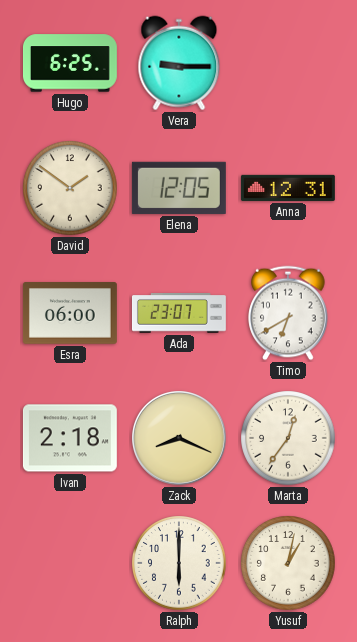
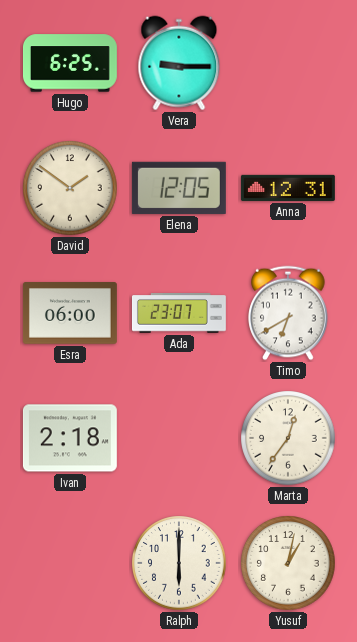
Zack: 8:19 -> none
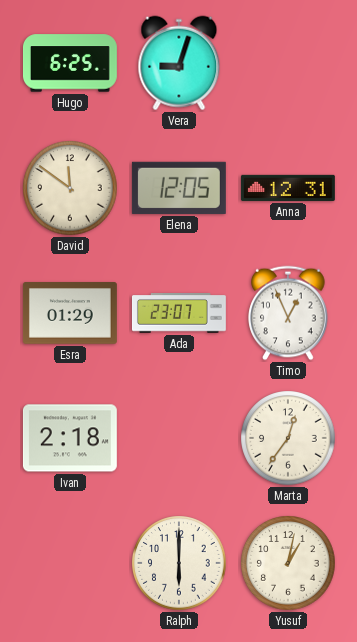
Vera: 9:15 -> 9:03
David: 1:51 -> 11:51
Esra: 06:00 -> 01:29
Timo: 6:40 -> 12:56
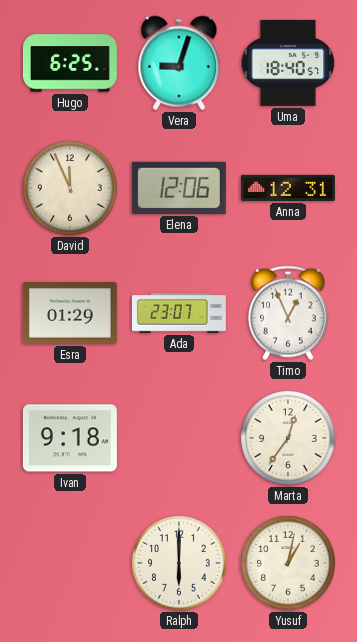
Uma: none -> 18:40
David: 11:51 -> 11:56
Elena: 12:05 -> 12:06
Ivan: 2:18 -> 9:18
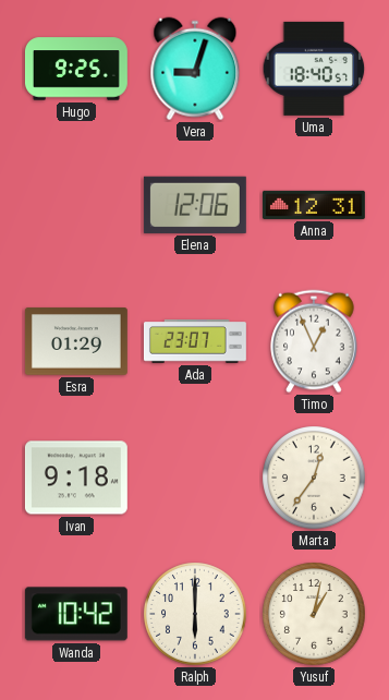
Hugo: 6:25 -> 9:25
David: 11:56 -> none
Wanda: none -> 10:42
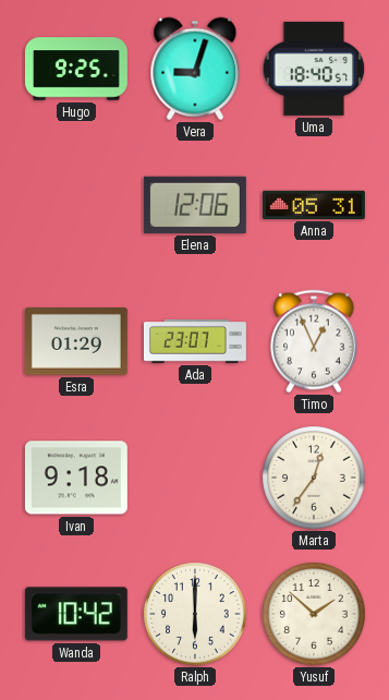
Anna: 12:31 -> 05:31
Yusuf: 1:02 -> 1:52
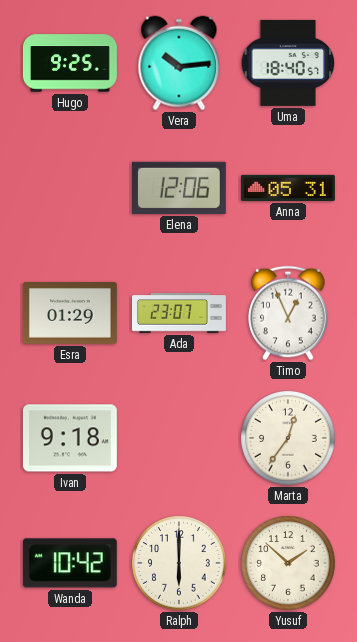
Vera: 9:03 -> 10:14
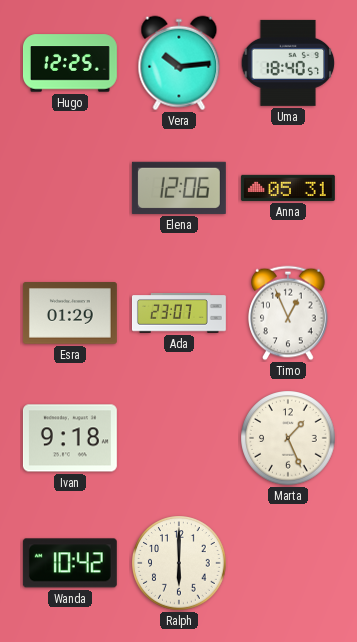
Hugo: 9:25 -> 12:25
Marta: 12:36 -> 1:26
Yusuf: 1:52 -> none
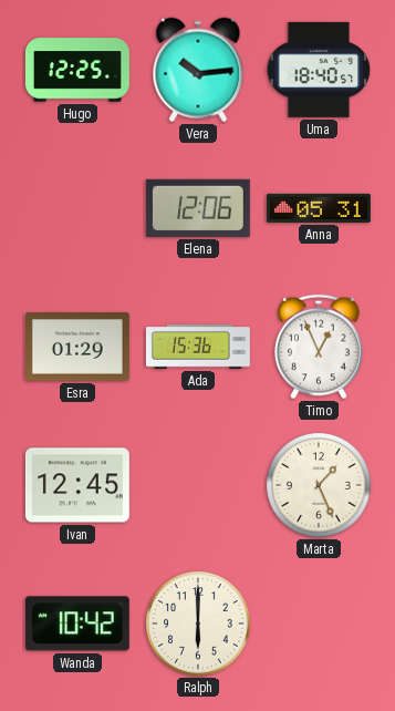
Ada: 23:07 -> 15:36
Ivan: 9:18 -> 12:45
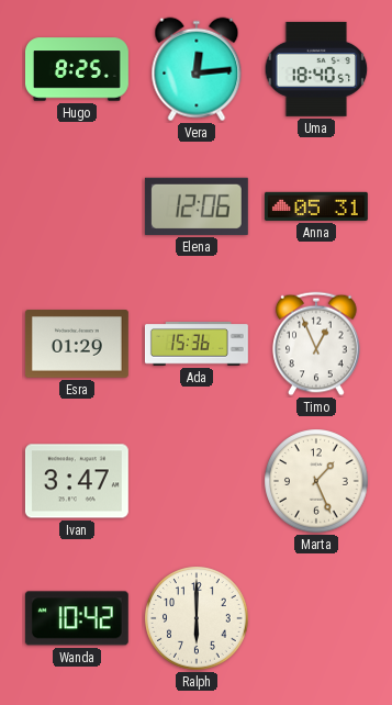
Hugo: 12:25 -> 8:25
Vera: 10:14 -> 12:14
Ivan: 12:45 -> 3:47
